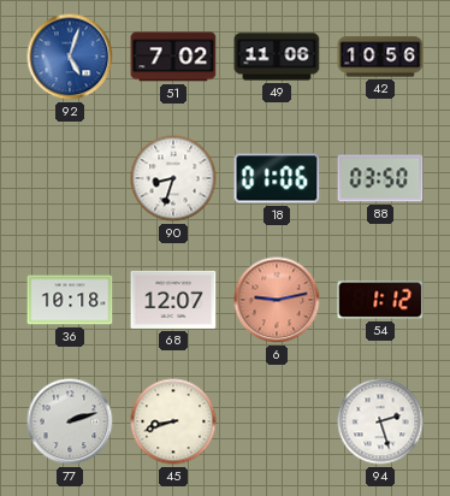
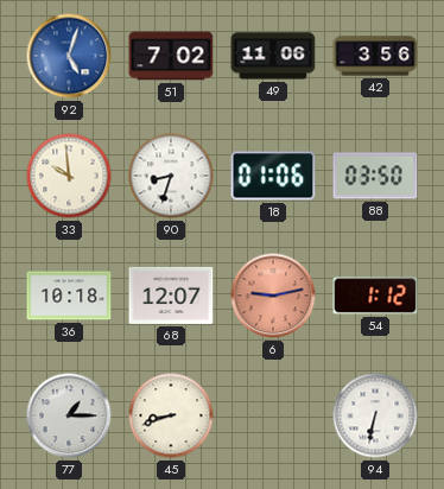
42: 10:56 -> 3:56
33: none -> 9:59
77: 2:12 -> 1:15
94: 2:27 -> 6:32
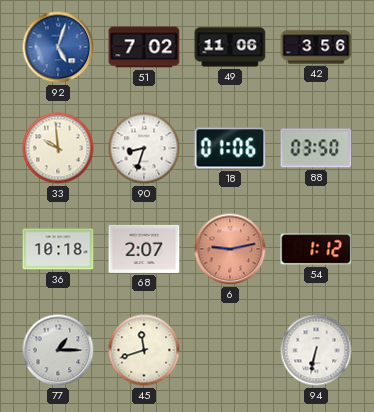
68: 12:07 -> 2:07
45: 8:42 -> 11:42
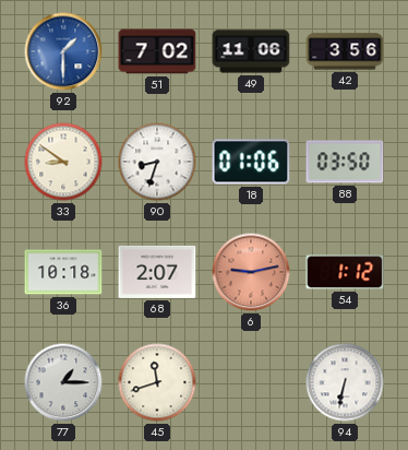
92: 5:03 -> 1:30
33: 9:59 -> 8:51
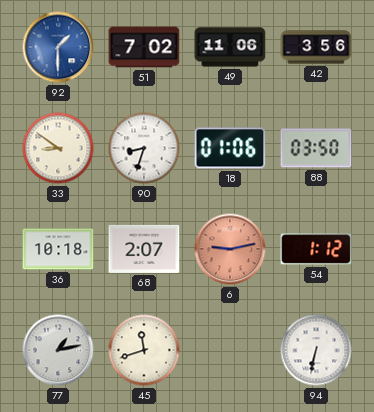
77: 1:15 -> 1:13
